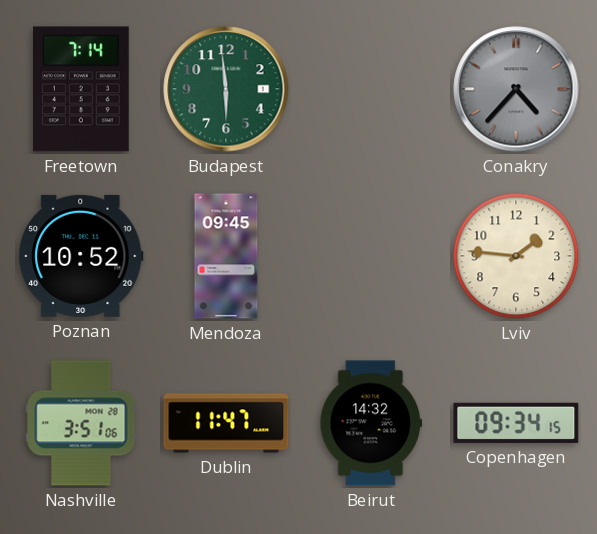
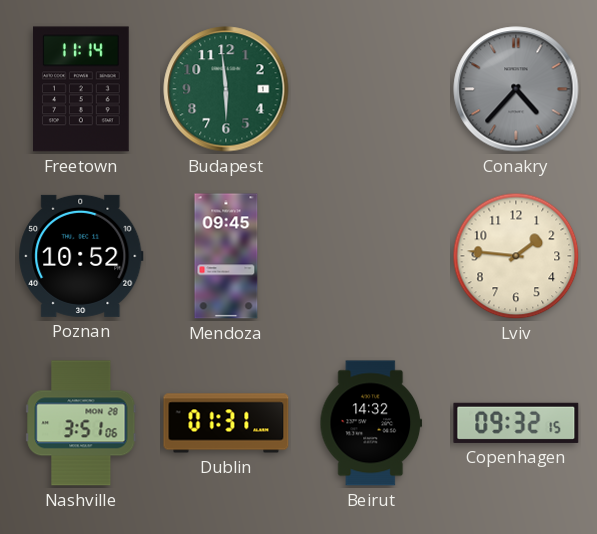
Freetown: 7:14 -> 11:14
Dublin: 11:47 -> 01:31
Copenhagen: 09:34 -> 09:32
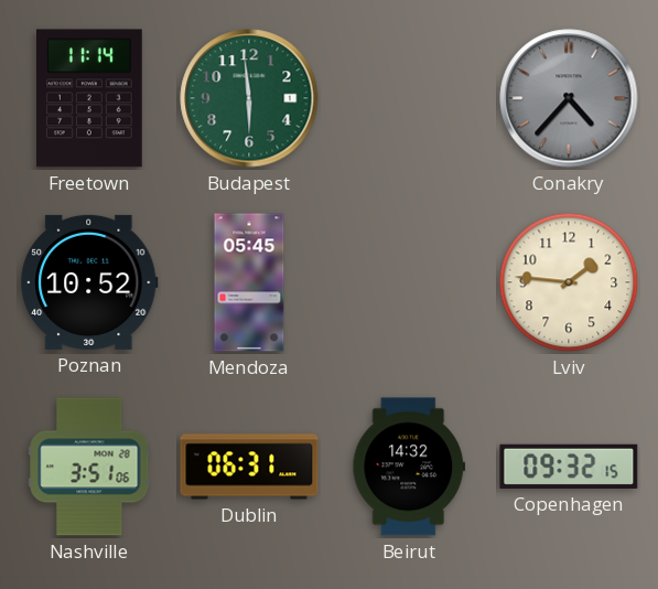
Mendoza: 09:45 -> 05:45
Dublin: 01:31 -> 06:31
